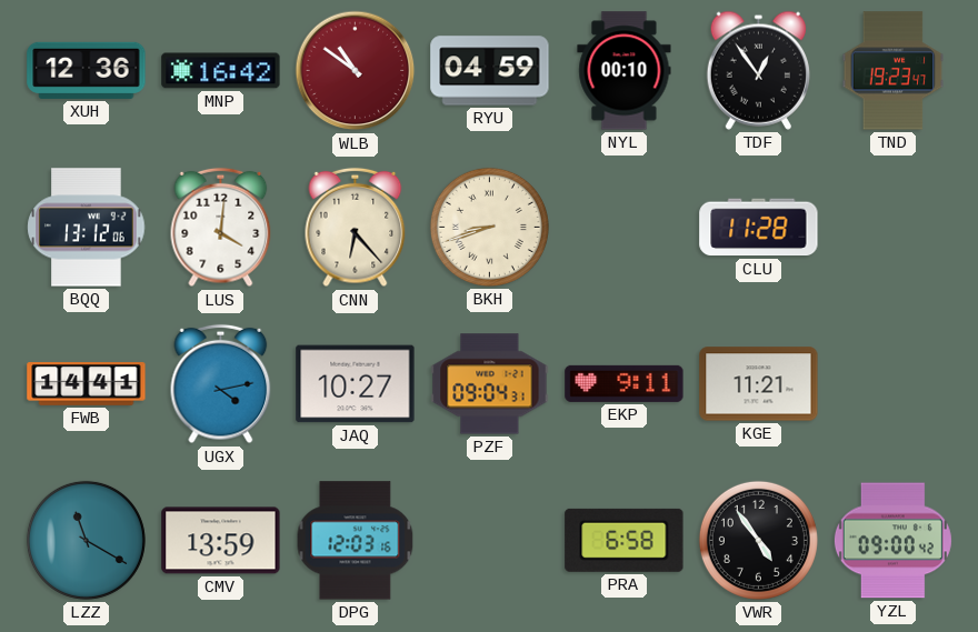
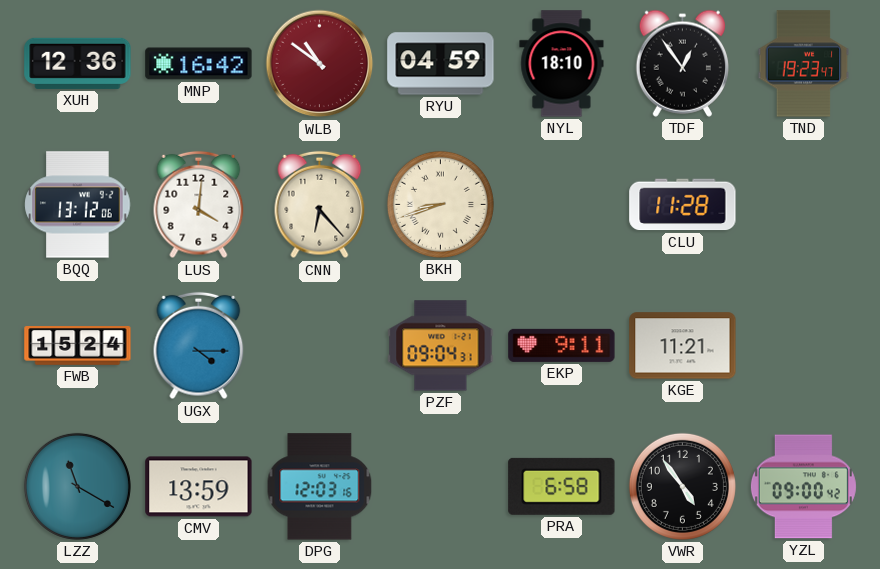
NYL: 00:10 -> 18:10
FWB: 14:41 -> 15:24
UGX: 4:13 -> 4:15
JAQ: 10:27 -> none
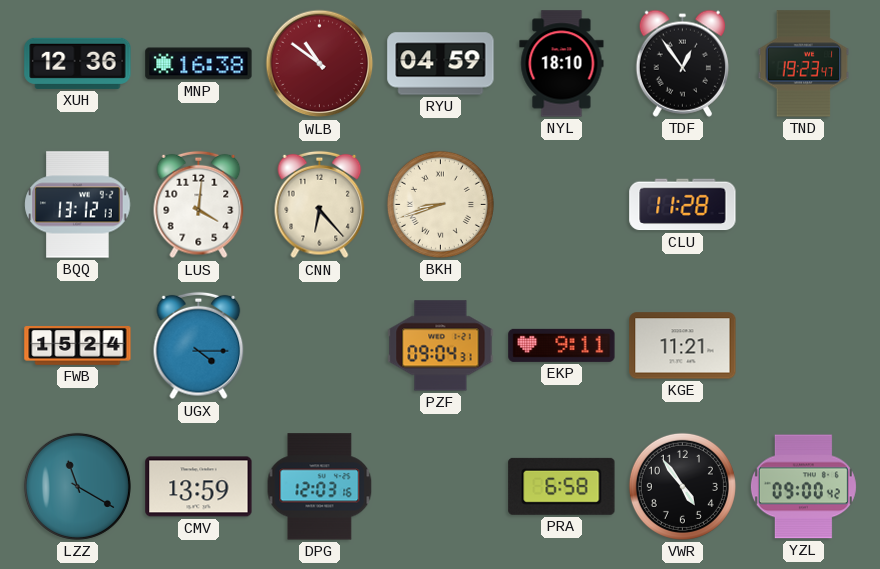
MNP: 16:42 -> 16:38
BQQ: 13:12:06 -> 13:12:13
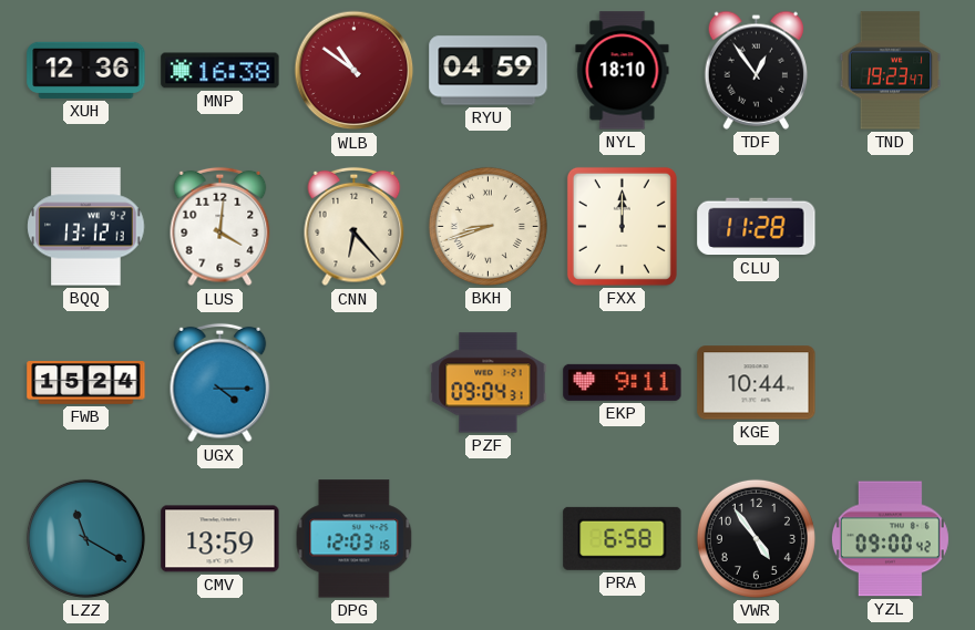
FXX: none -> 12:00
KGE: 11:21 -> 10:44
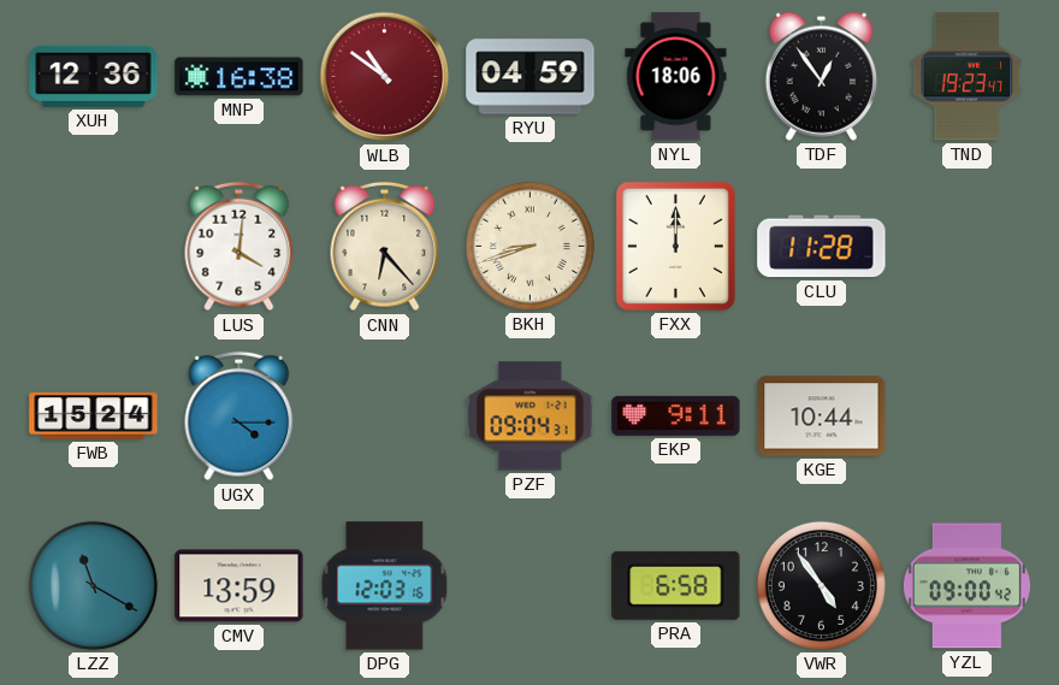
NYL: 18:10 -> 18:06
BQQ: 13:12 -> none
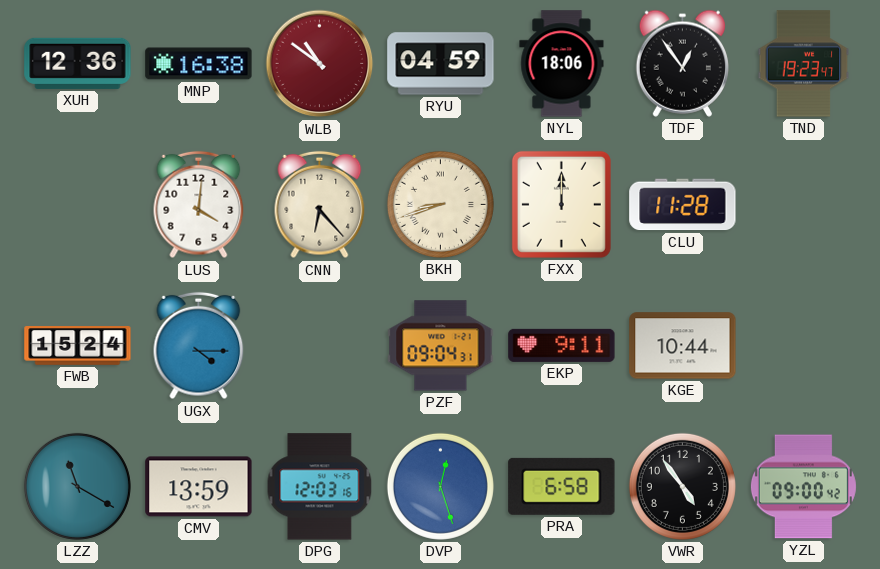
DVP: none -> 12:27
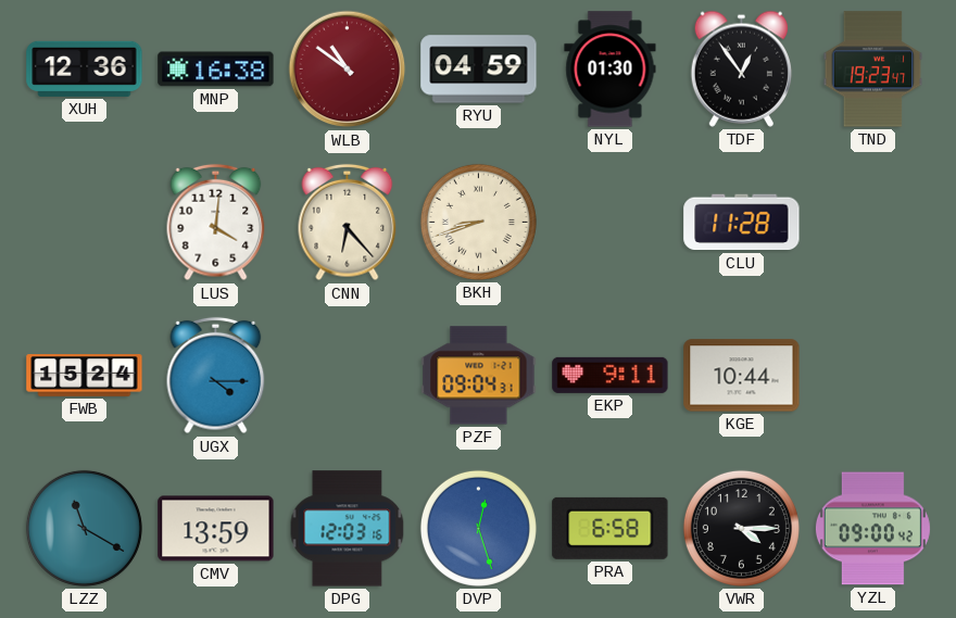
NYL: 18:06 -> 01:30
FXX: 12:00 -> none
VWR: 4:54 -> 4:15
